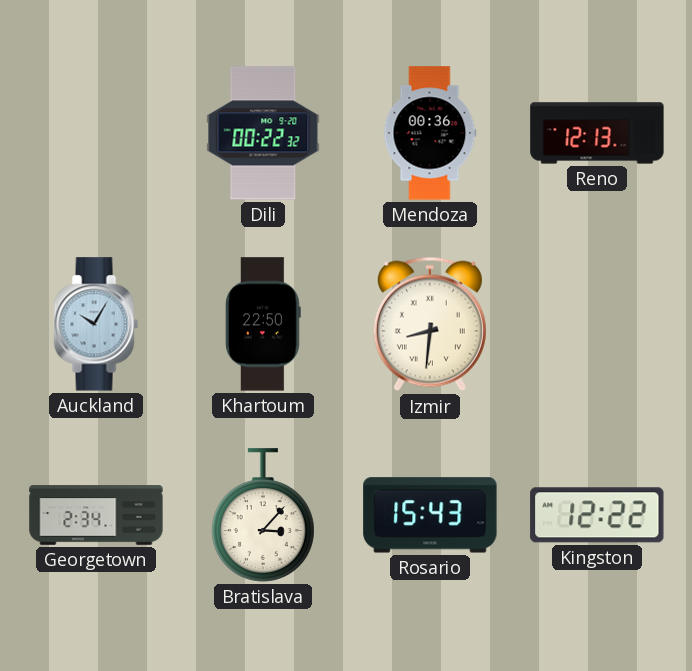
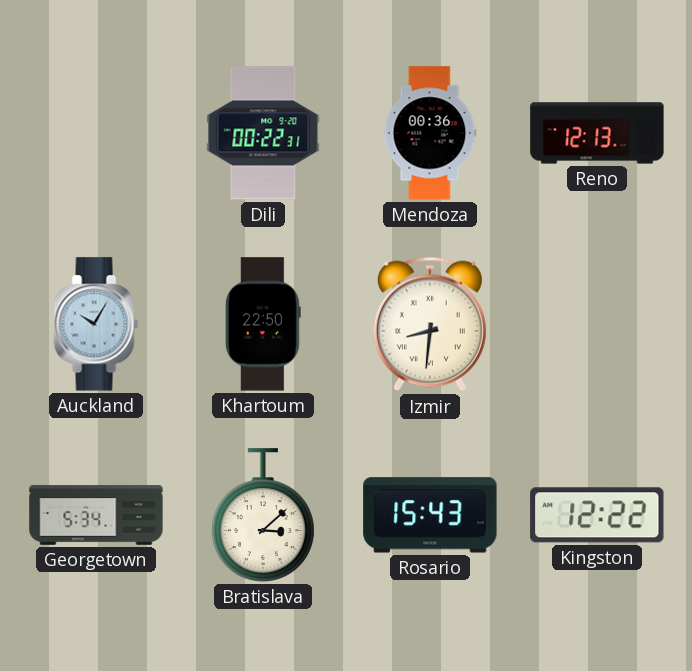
Dili: 00:22:32 -> 00:22:31
Georgetown: 2:34 -> 5:34
Bratislava: 3:07 -> 3:08
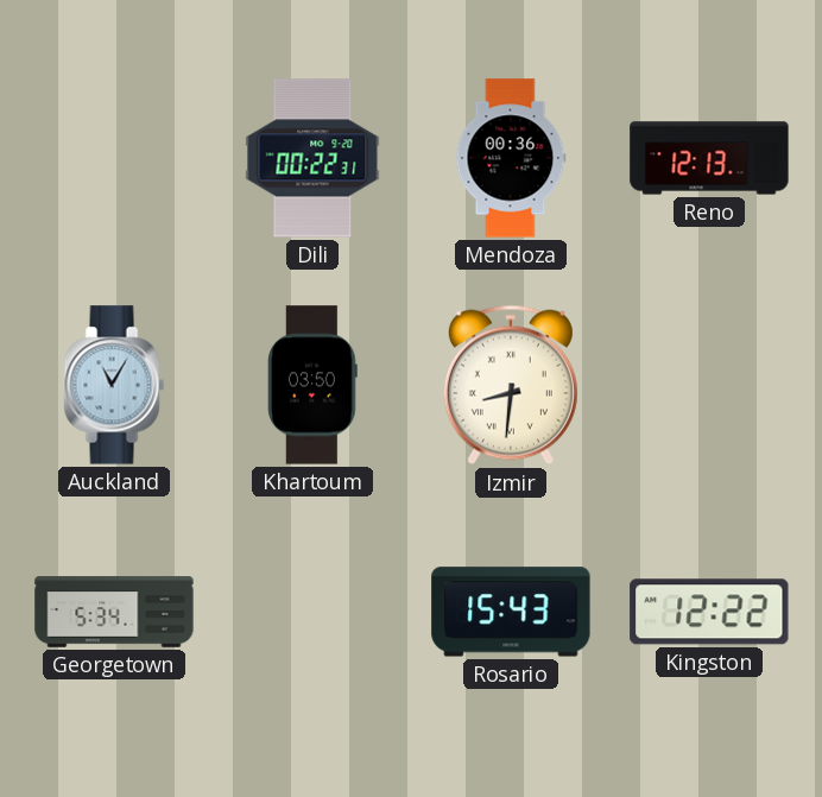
Auckland: 10:05 -> 11:05
Khartoum: 22:50 -> 03:50
Bratislava: 3:08 -> none
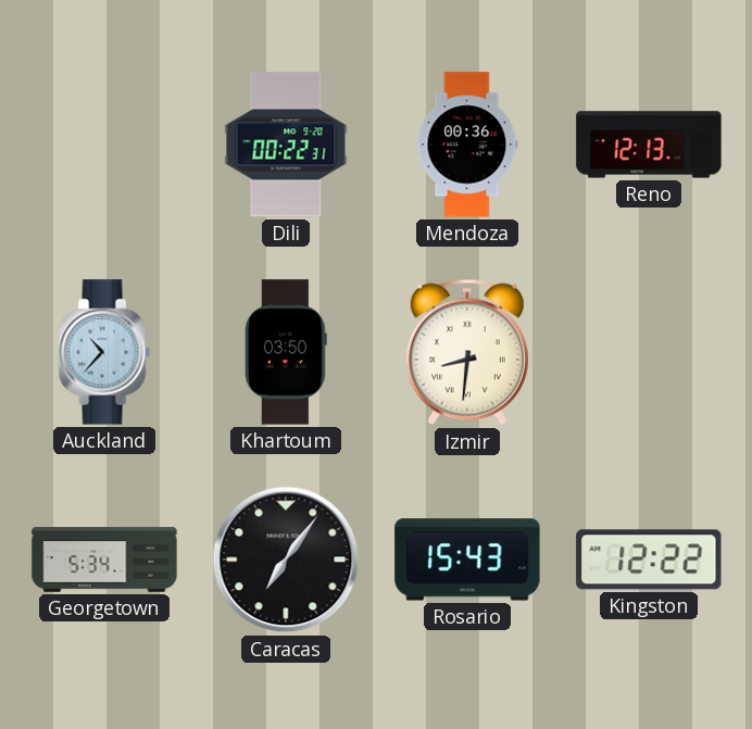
Auckland: 11:05 -> 10:37
Caracas: none -> 7:06
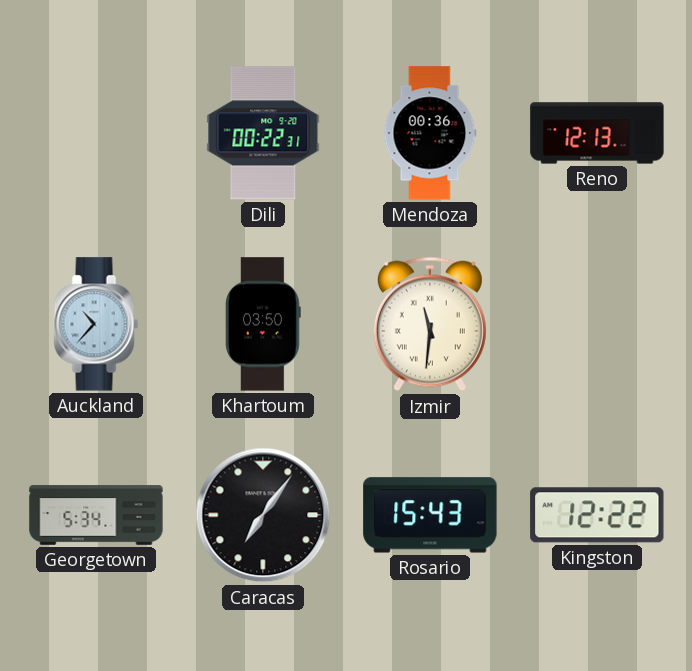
Izmir: 8:31 -> 11:31
